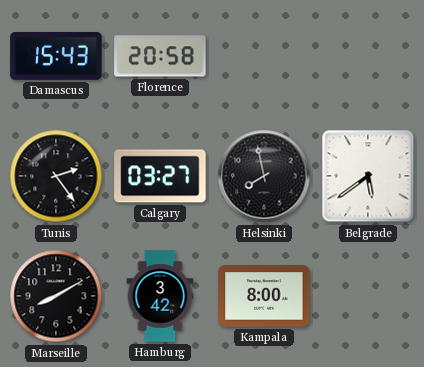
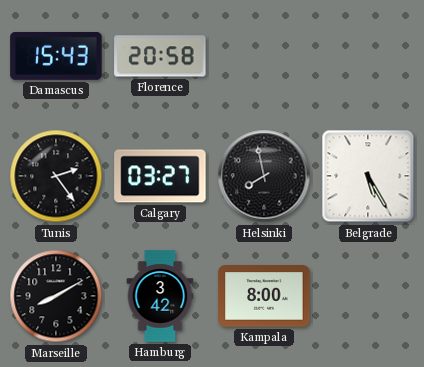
Belgrade: 5:39 -> 5:25
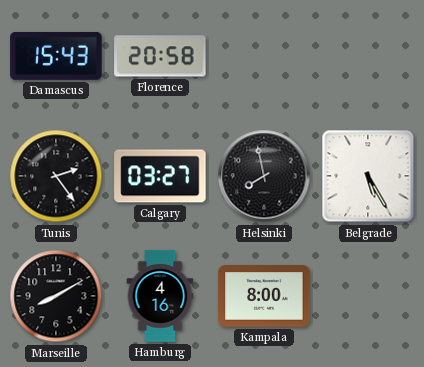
Hamburg: 3:42 -> 4:16
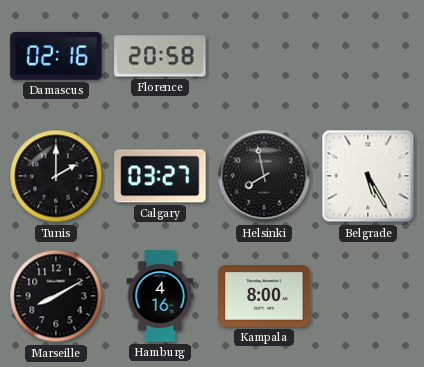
Damascus: 15:43 -> 02:16
Tunis: 2:24 -> 2:00
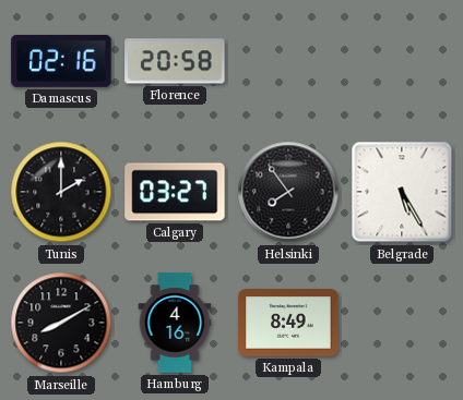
Helsinki: 7:58 -> 7:54
Kampala: 8:00 -> 8:49
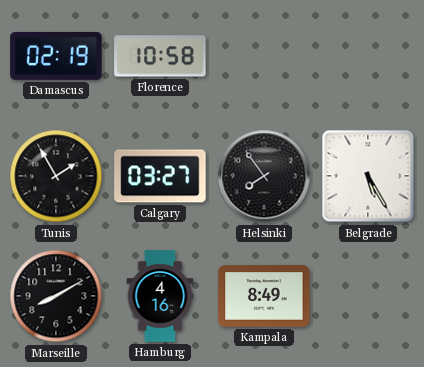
Damascus: 02:16 -> 02:19
Florence: 20:58 -> 10:58
Tunis: 2:00 -> 1:55
